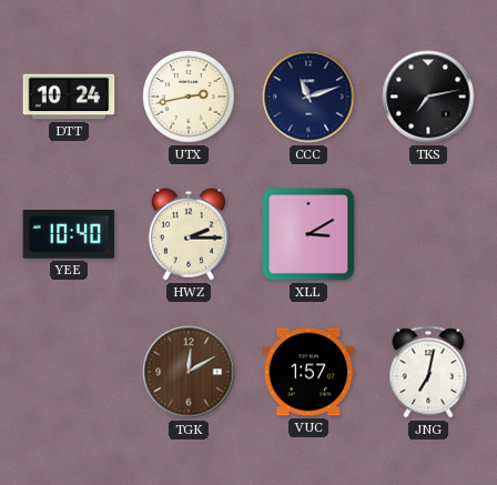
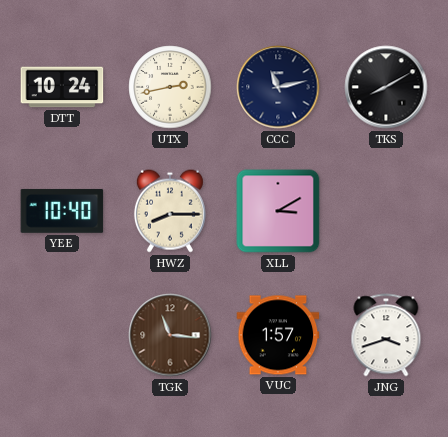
CCC: 11:12 -> 11:13
TKS: 7:13 -> 8:10
HWZ: 2:15 -> 8:15
TGK: 12:10 -> 11:16
JNG: 7:02 -> 3:42
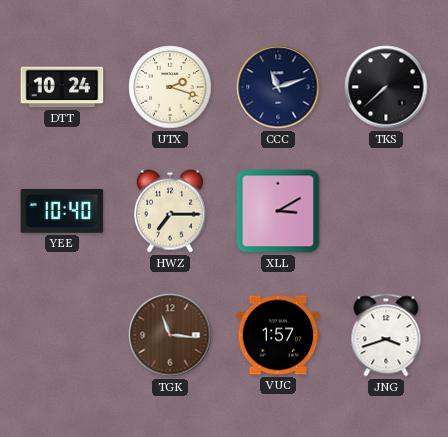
UTX: 2:43 -> 2:18
CCC: 11:13 -> 11:12
TKS: 8:10 -> 7:38
HWZ: 8:15 -> 7:15
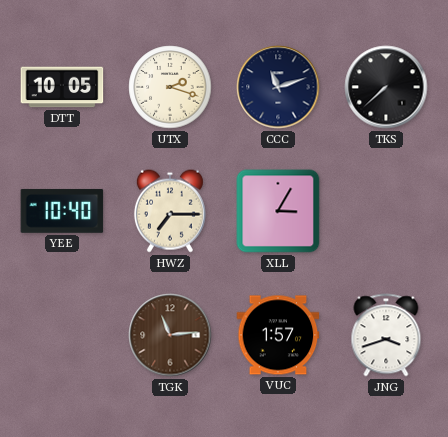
DTT: 10:24 -> 10:05
XLL: 3:10 -> 3:05
TGK: 11:16 -> 11:14
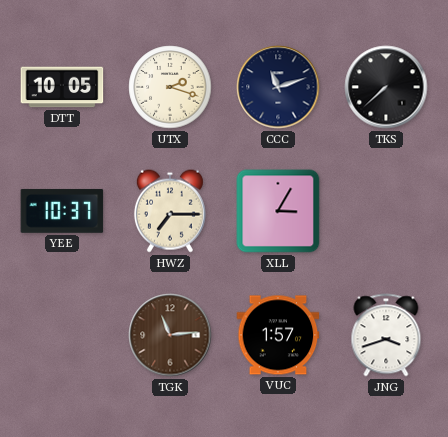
YEE: 10:40 -> 10:37
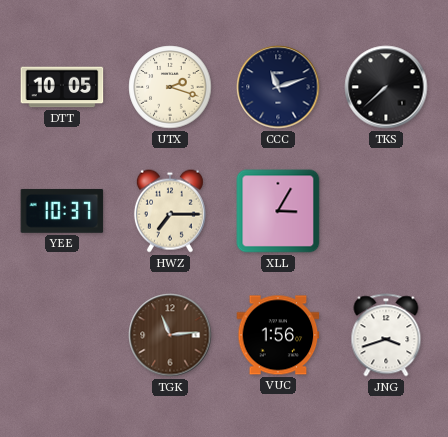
VUC: 1:57 -> 1:56
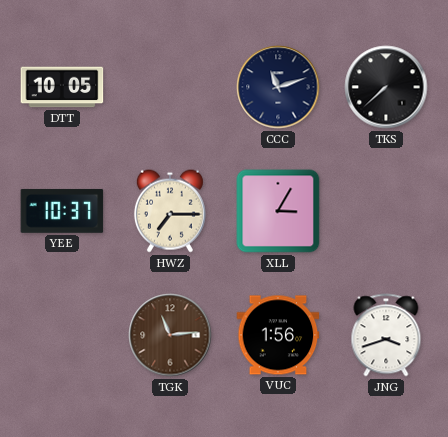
UTX: 2:18 -> none
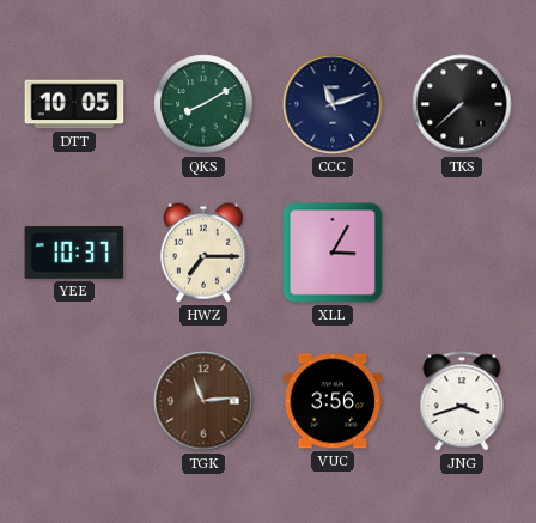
QKS: none -> 8:10
VUC: 1:56 -> 3:56
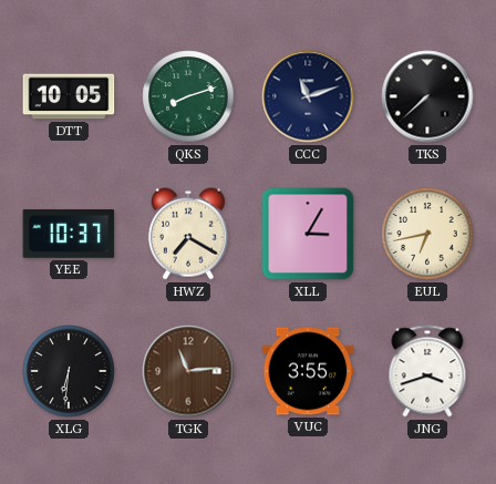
QKS: 8:10 -> 8:12
HWZ: 7:15 -> 7:20
EUL: none -> 6:43
XLG: none -> 6:31
VUC: 3:56 -> 3:55
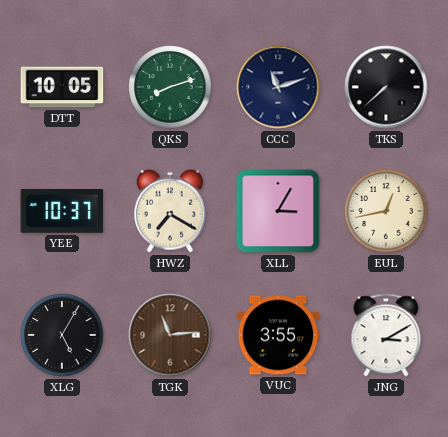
EUL: 6:43 -> 12:43
XLG: 6:31 -> 5:05
JNG: 3:42 -> 3:10
